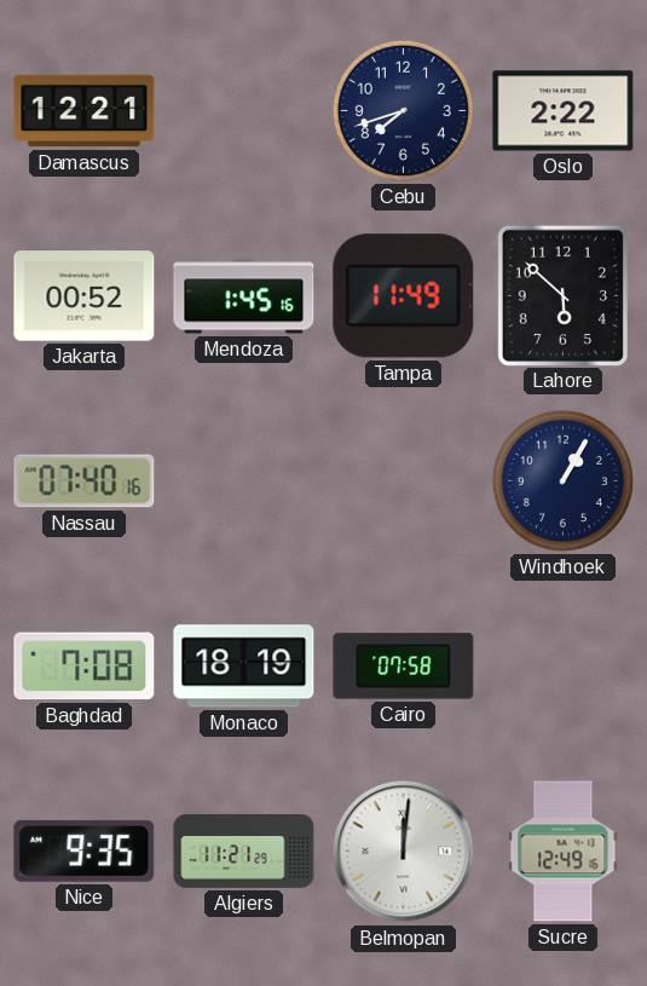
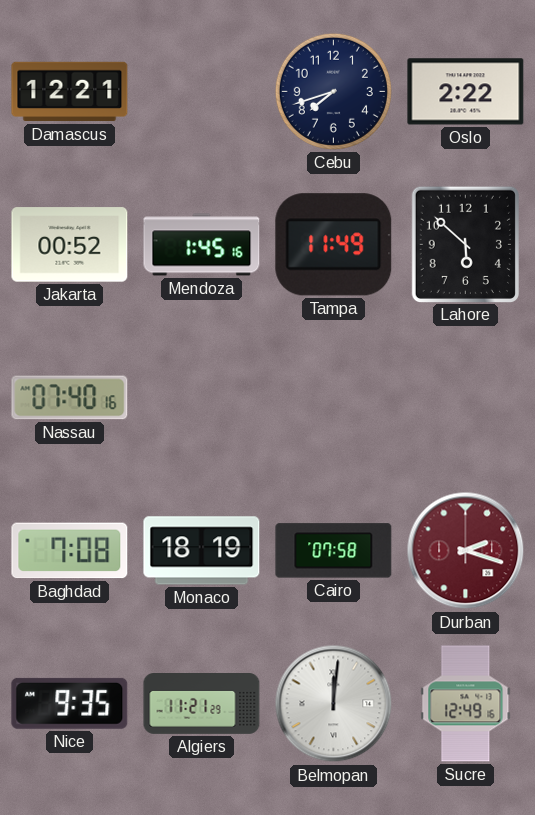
Windhoek: 1:05 -> none
Durban: none -> 2:18
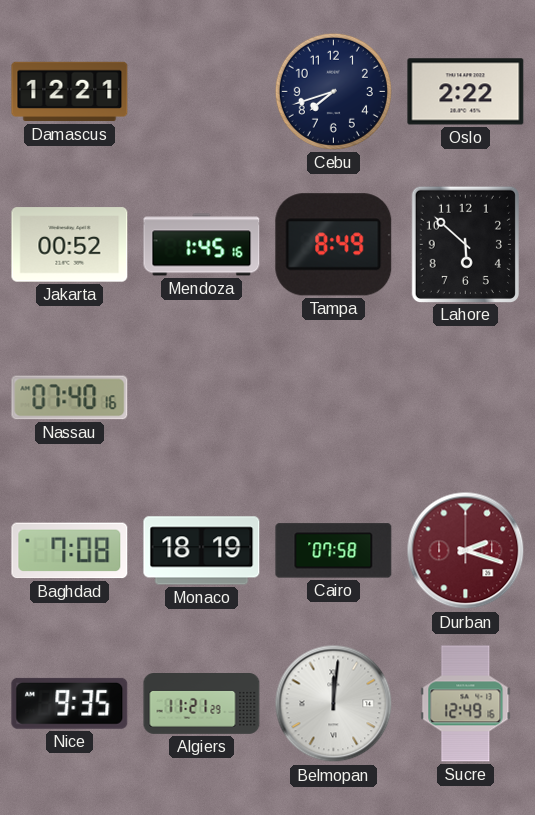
Tampa: 11:49 -> 8:49
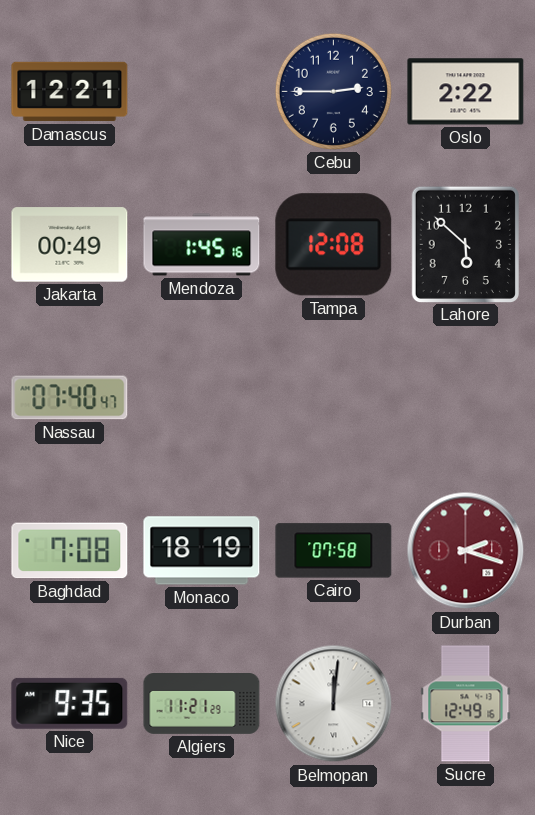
Cebu: 7:42 -> 2:45
Jakarta: 00:52 -> 00:49
Tampa: 8:49 -> 12:08
Nassau: 07:40:16 -> 07:40:47
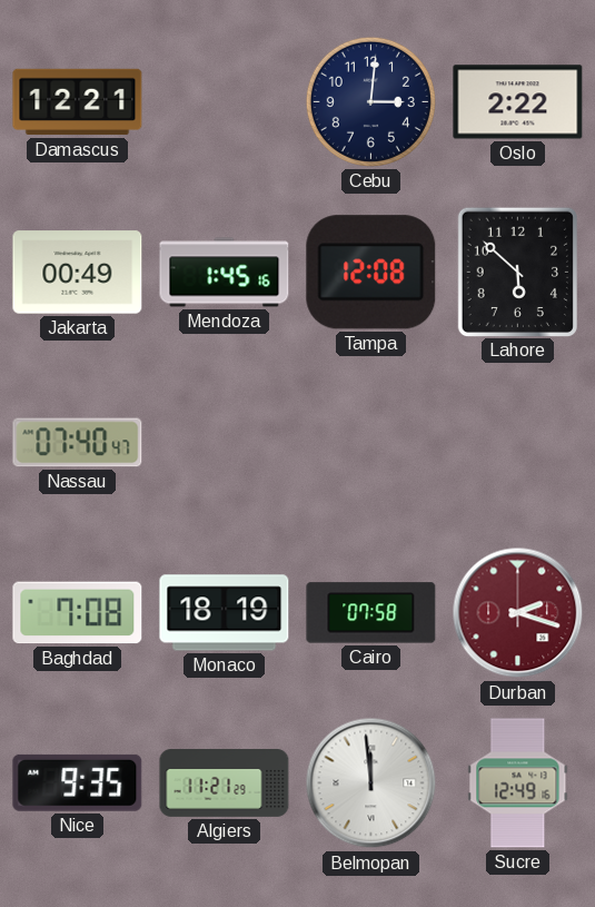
Cebu: 2:45 -> 3:01
Belmopan: 12:01 -> 11:59
